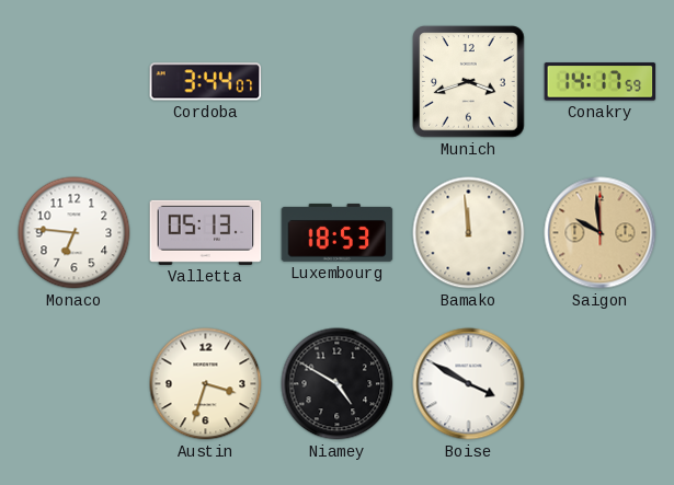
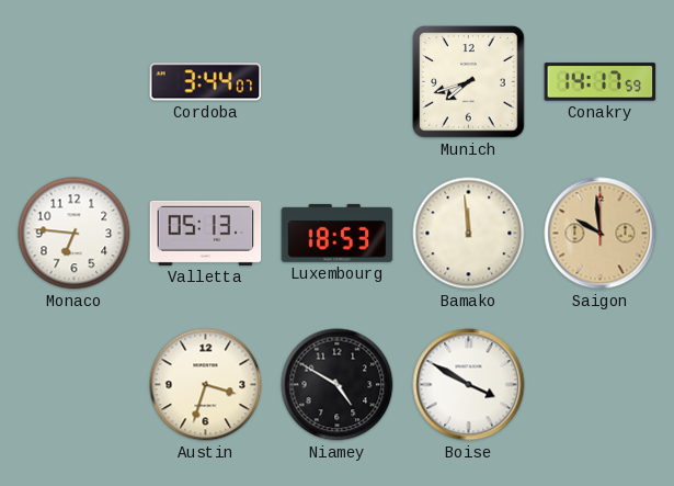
Munich: 3:42 -> 7:42
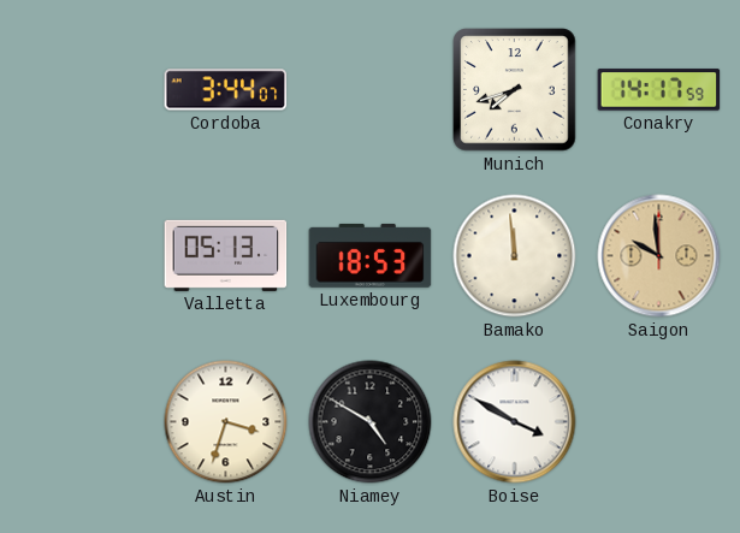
Monaco: 6:46 -> none
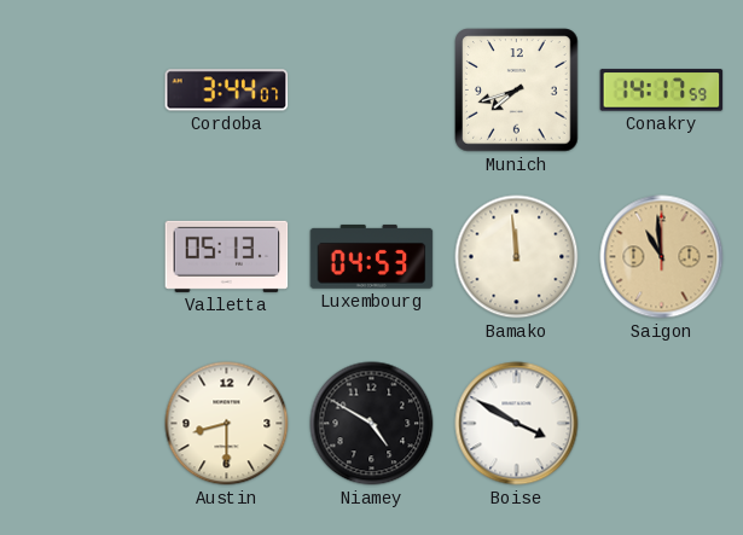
Luxembourg: 18:53 -> 04:53
Saigon: 9:59 -> 10:59
Austin: 3:33 -> 8:30
